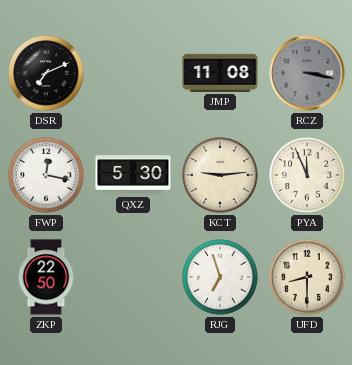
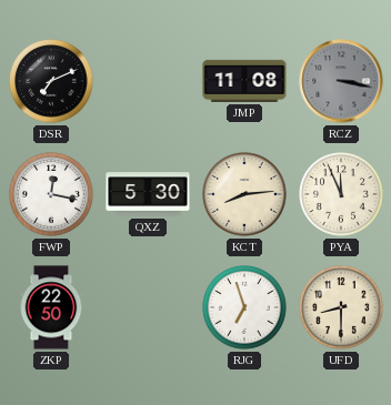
KCT: 9:14 -> 8:14
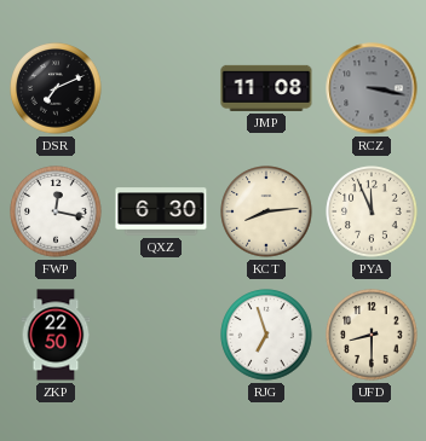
QXZ: 5:30 -> 6:30
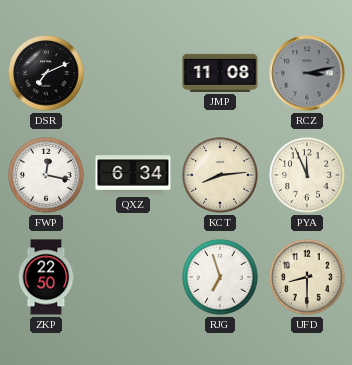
RCZ: 3:17 -> 3:13
QXZ: 6:30 -> 6:34
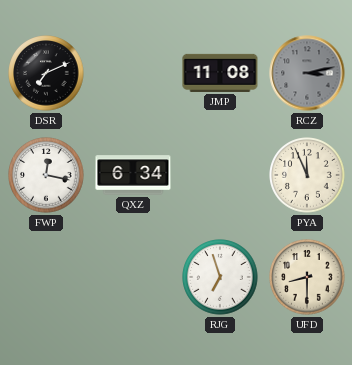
KCT: 8:14 -> none
ZKP: 22:50 -> none
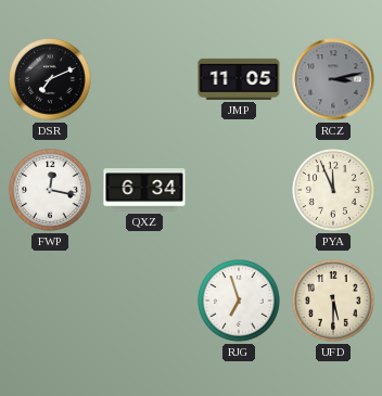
JMP: 11:08 -> 11:05
UFD: 8:30 -> 5:30
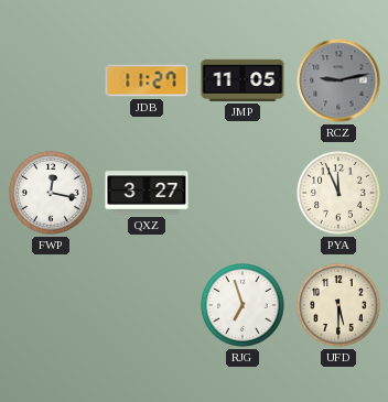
DSR: 7:11 -> none
JDB: none -> 11:27
RCZ: 3:13 -> 9:13
QXZ: 6:34 -> 3:27
